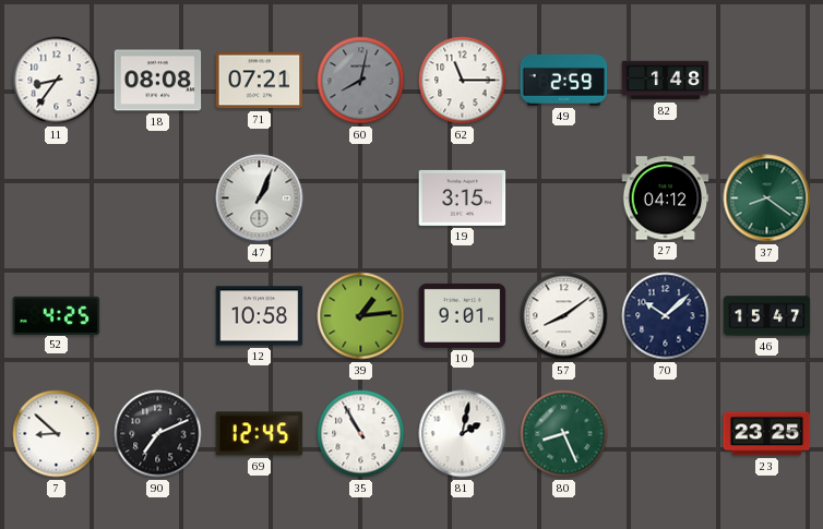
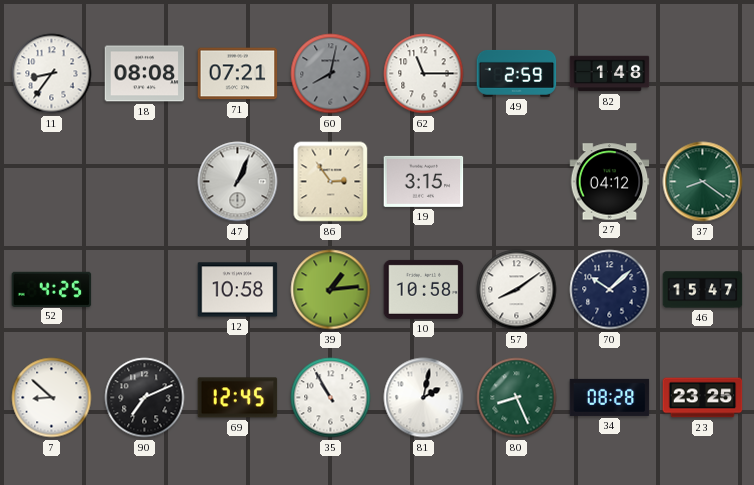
86: none -> 2:54
10: 9:01 -> 10:58
34: none -> 08:28
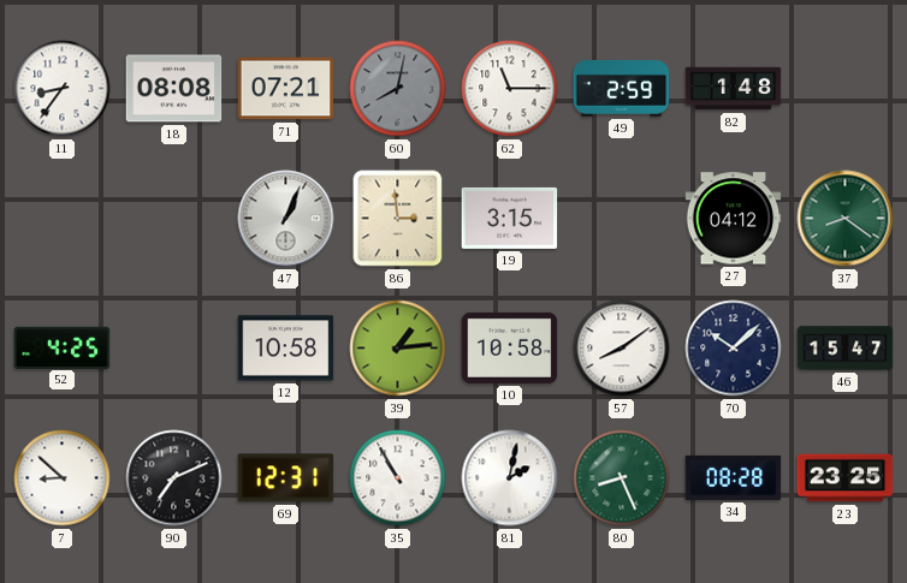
86: 2:54 -> 2:59
69: 12:45 -> 12:31
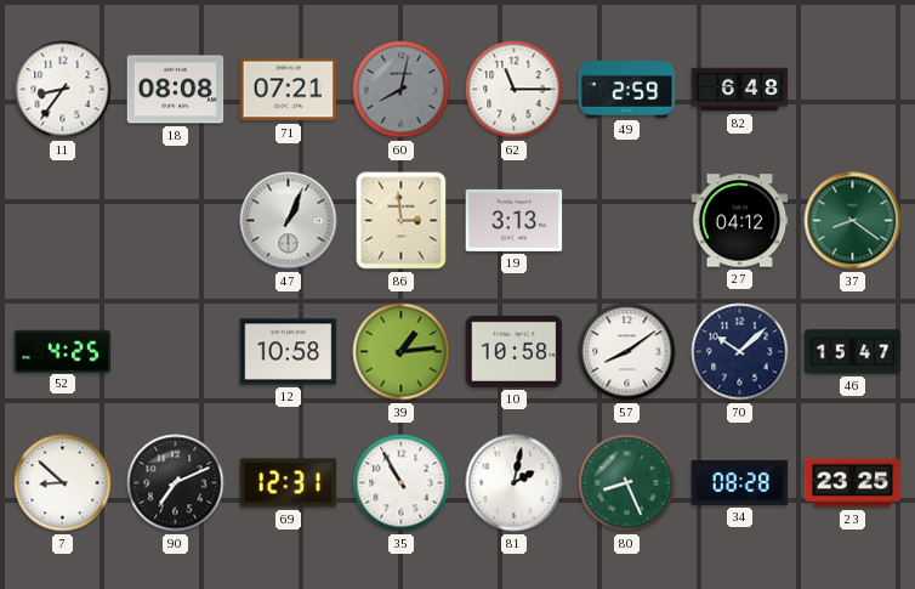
82: 1:48 -> 6:48
19: 3:15 -> 3:13
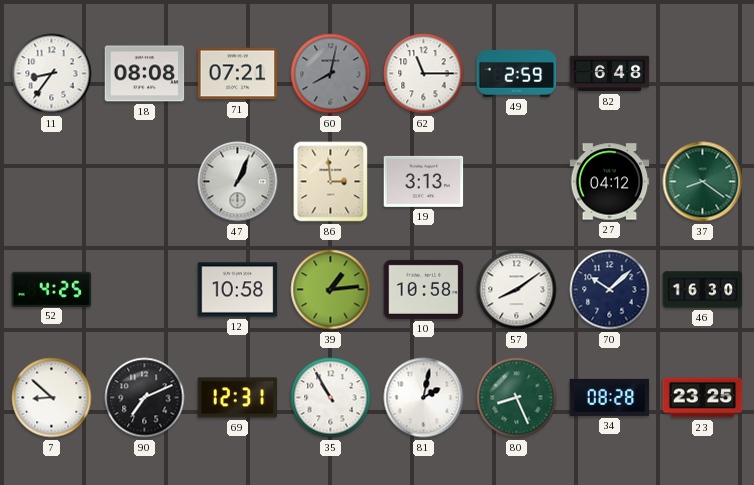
46: 15:47 -> 16:30
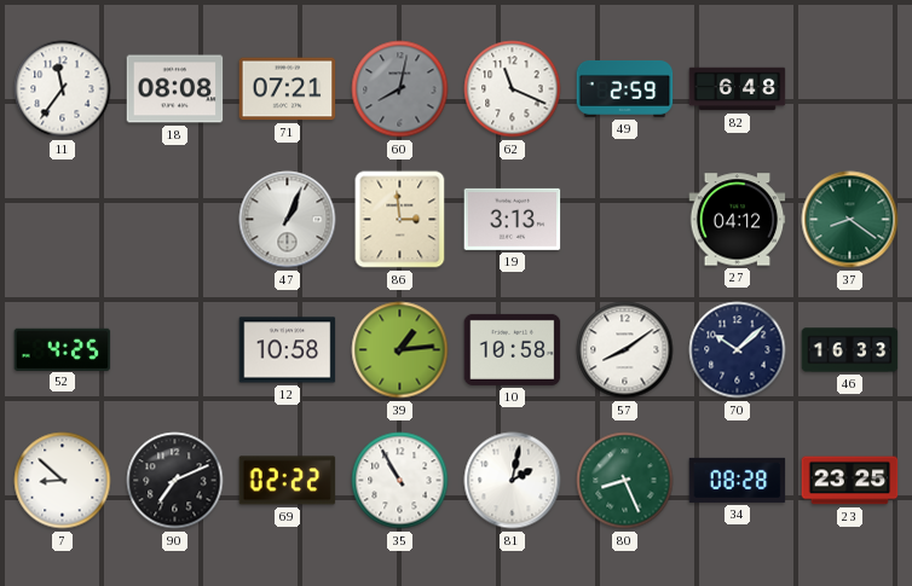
11: 8:36 -> 11:36
62: 11:15 -> 11:19
46: 16:30 -> 16:33
69: 12:31 -> 02:22
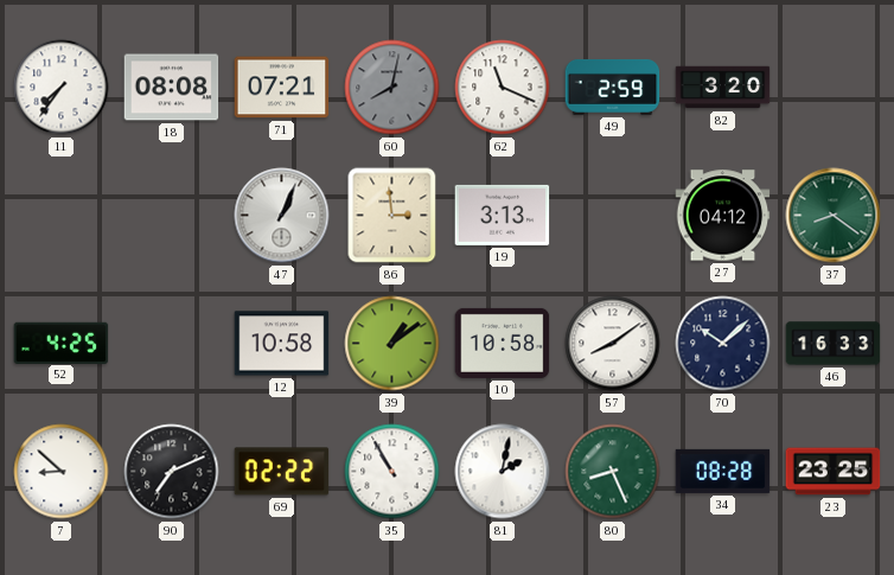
11: 11:36 -> 7:36
82: 6:48 -> 3:20
39: 1:14 -> 1:09
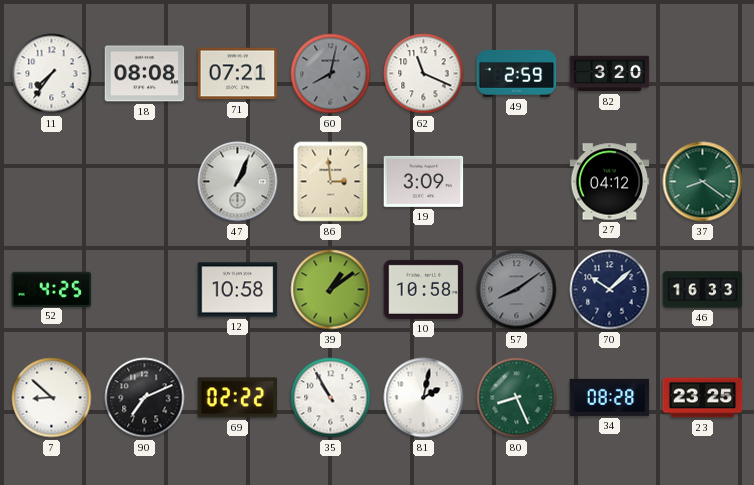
19: 3:13 -> 3:09
57 dial: white -> grey
